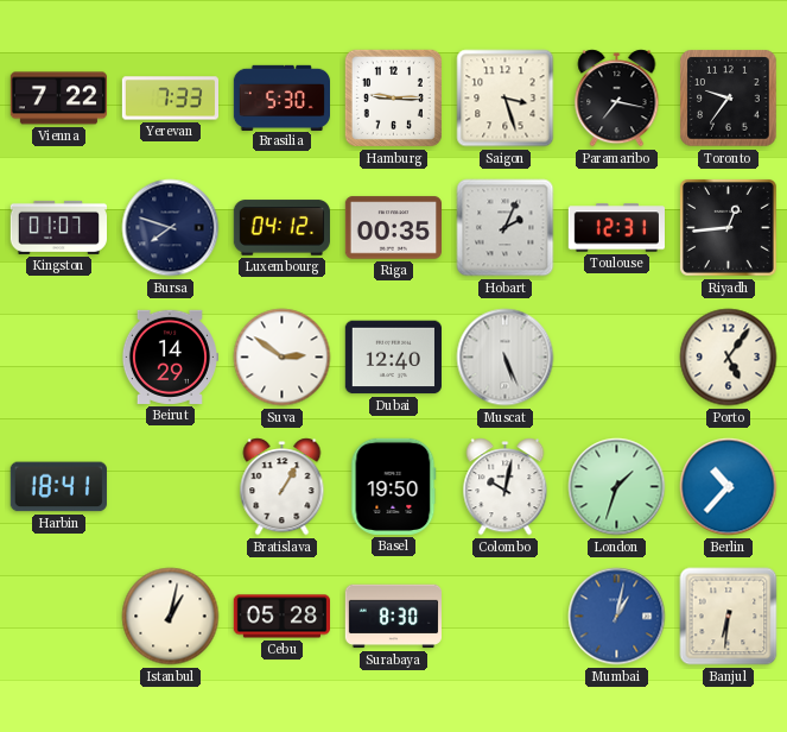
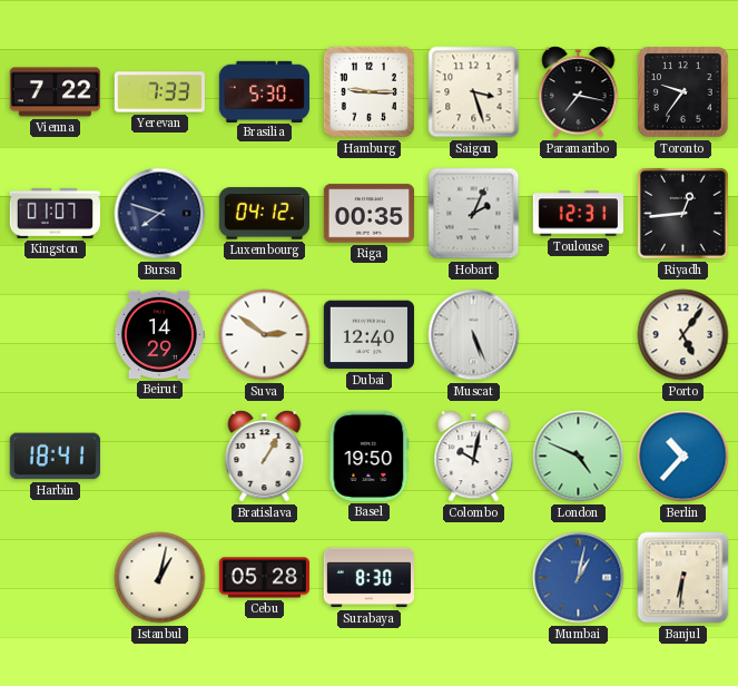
London: 1:33 -> 4:49
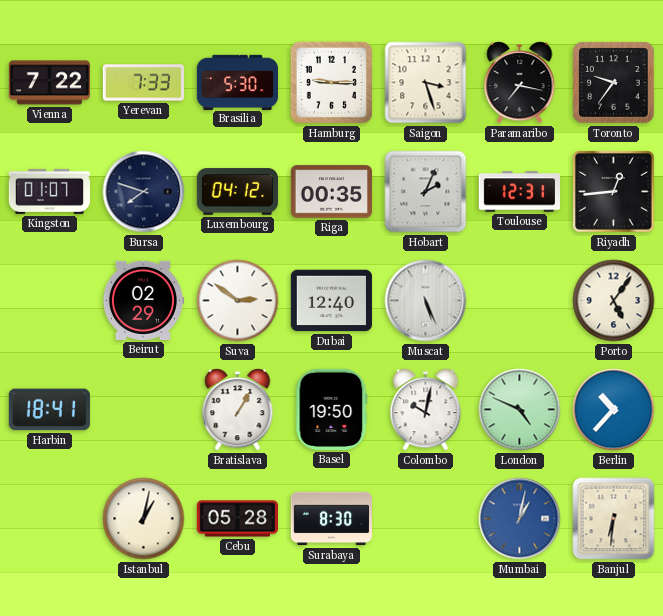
Beirut: 14:29 -> 02:29
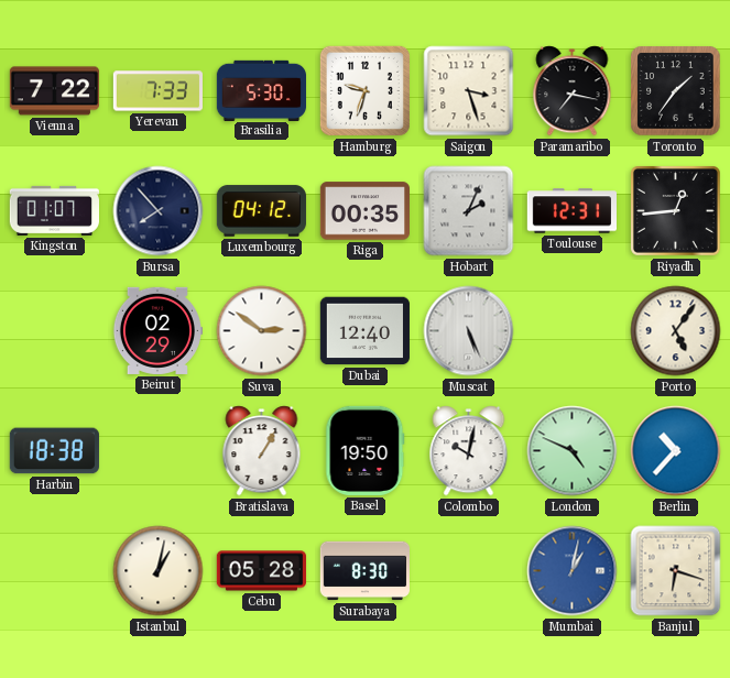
Hamburg: 9:15 -> 9:33
Toronto: 9:36 -> 1:36
Bursa: 7:48 -> 7:53
Harbin: 18:41 -> 18:38
Banjul: 6:31 -> 6:18
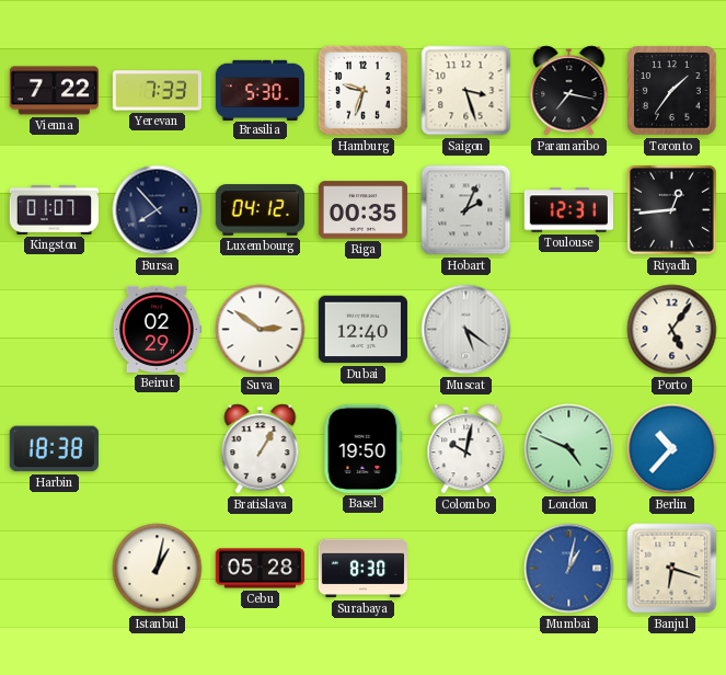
Muscat: 5:26 -> 5:21
